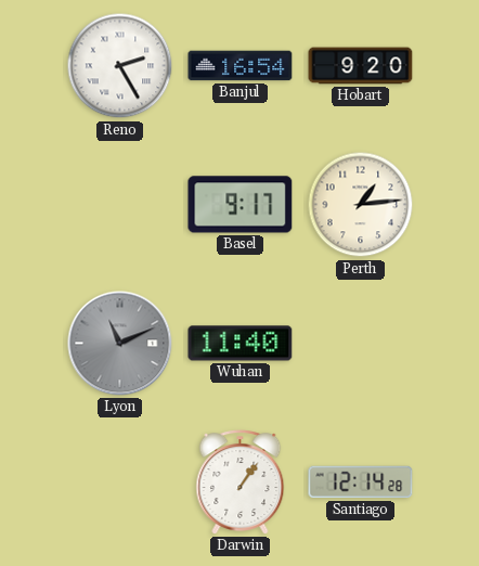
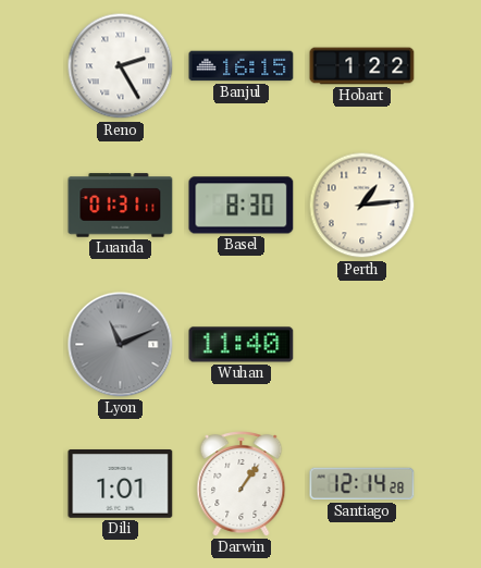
Banjul: 16:54 -> 16:15
Hobart: 9:20 -> 1:22
Luanda: none -> 01:31
Basel: 9:17 -> 8:30
Dili: none -> 1:01
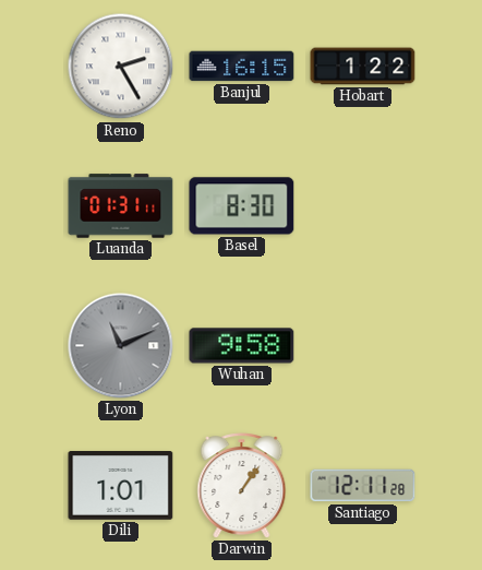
Perth: 1:14 -> none
Wuhan: 11:40 -> 9:58
Santiago: 12:14 -> 12:11
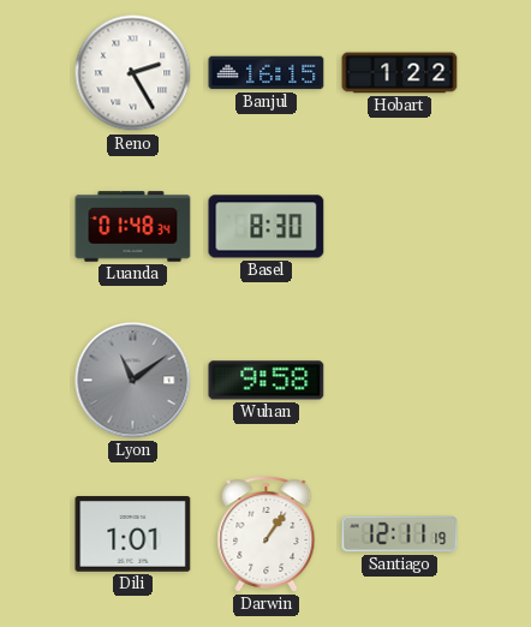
Luanda: 01:31 -> 01:48
Lyon: 11:11 -> 11:09
Santiago: 12:11:28 -> 12:11:19
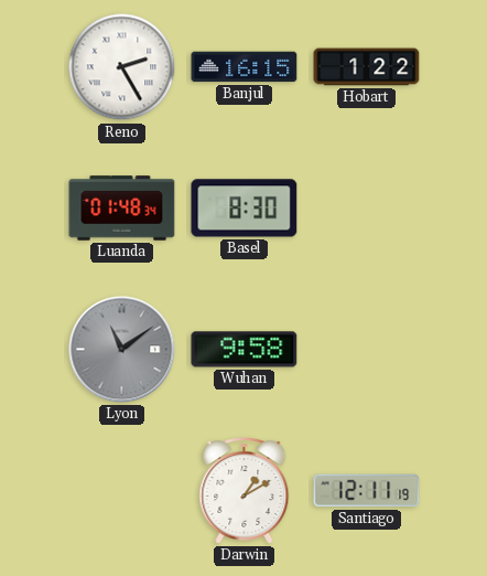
Dili: 1:01 -> none
Darwin: 1:06 -> 1:10
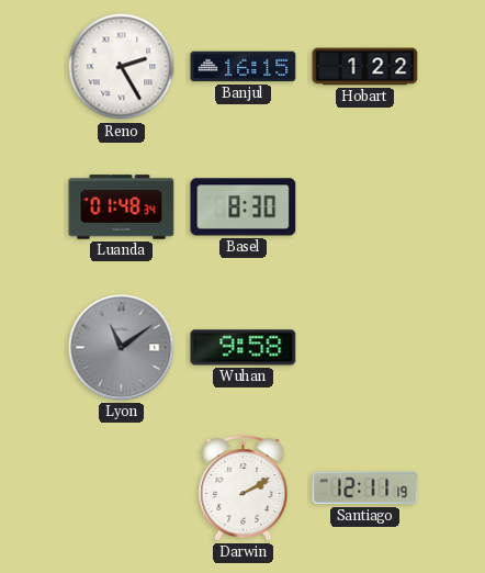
Darwin: 1:10 -> 2:10
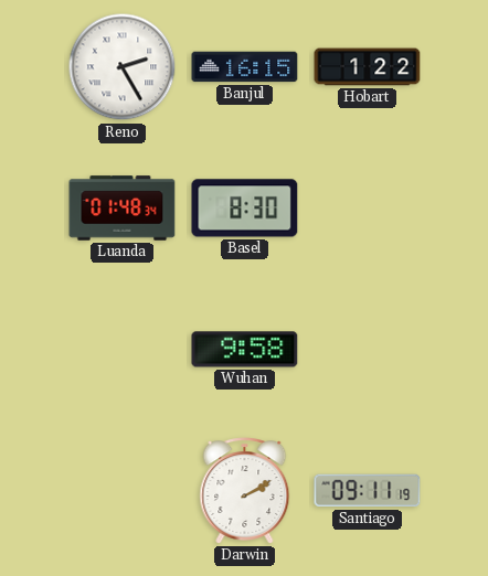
Lyon: 11:09 -> none
Santiago: 12:11 -> 09:11
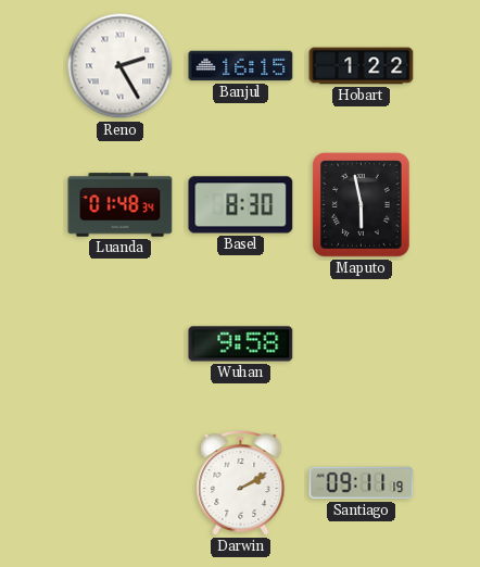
Maputo: none -> 5:58
